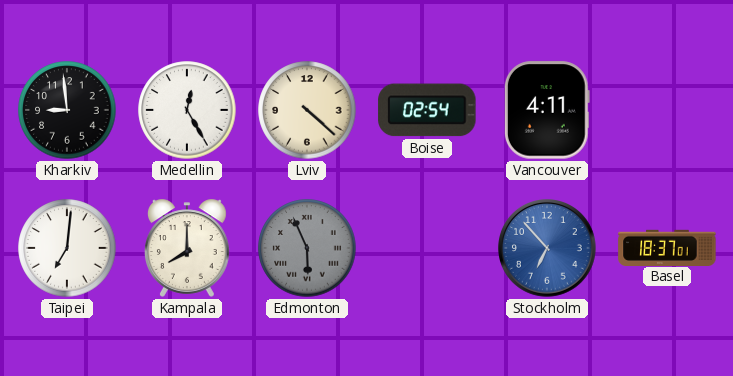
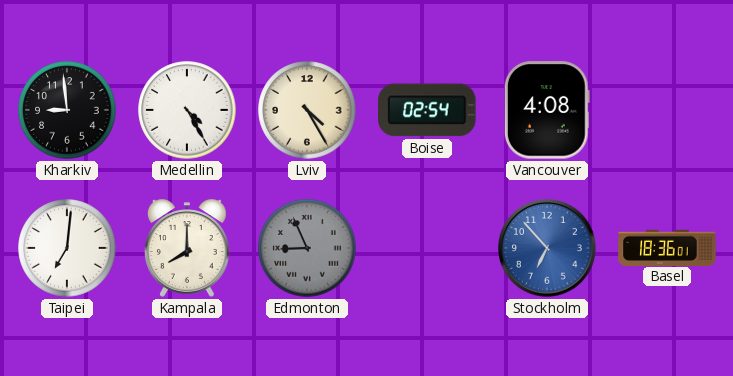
Medellin: 12:25 -> 4:25
Lviv: 4:22 -> 4:25
Vancouver: 4:11 -> 4:08
Edmonton: 5:56 -> 8:56
Basel: 18:37 -> 18:36
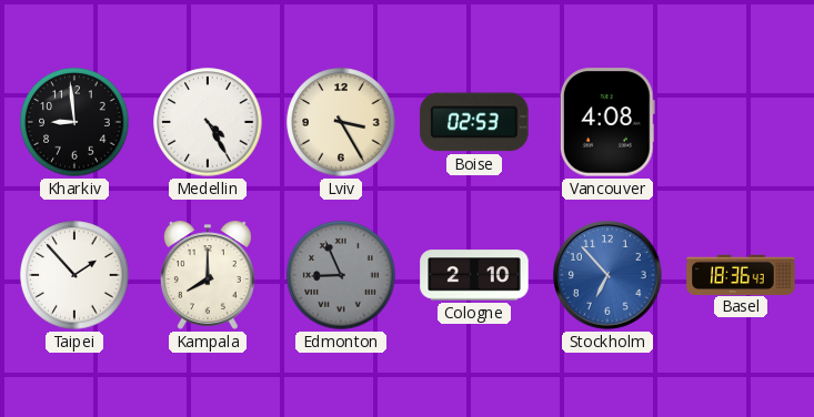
Lviv: 4:25 -> 3:25
Boise: 02:54 -> 02:53
Taipei: 7:01 -> 1:53
Cologne: none -> 2:10
Basel: 18:36:01 -> 18:36:43
